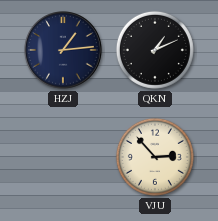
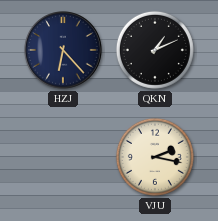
HZJ: 1:14 -> 6:23
VJU: 2:53 -> 2:17
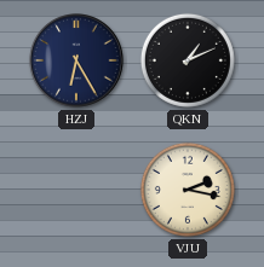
HZJ: 6:23 -> 6:25
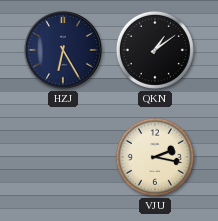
QKN: 1:11 -> 1:09
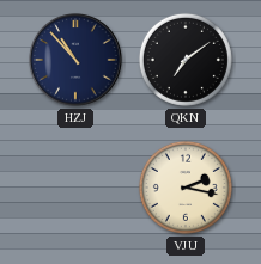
HZJ: 6:25 -> 10:53
QKN: 1:09 -> 7:09
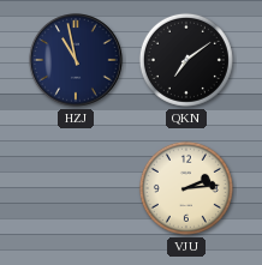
HZJ: 10:53 -> 10:58
VJU: 2:17 -> 2:14
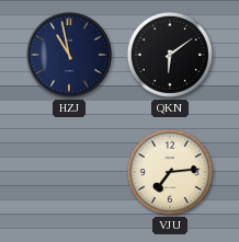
QKN: 7:09 -> 6:09
VJU: 2:14 -> 7:14
